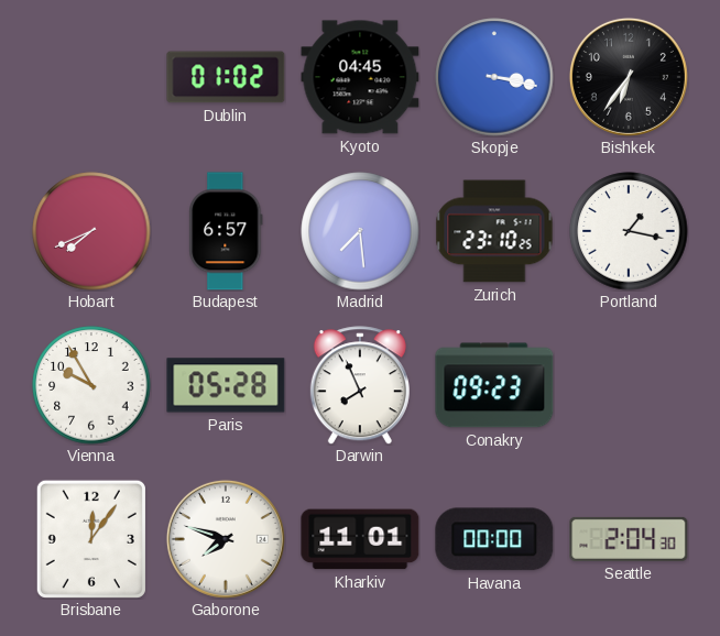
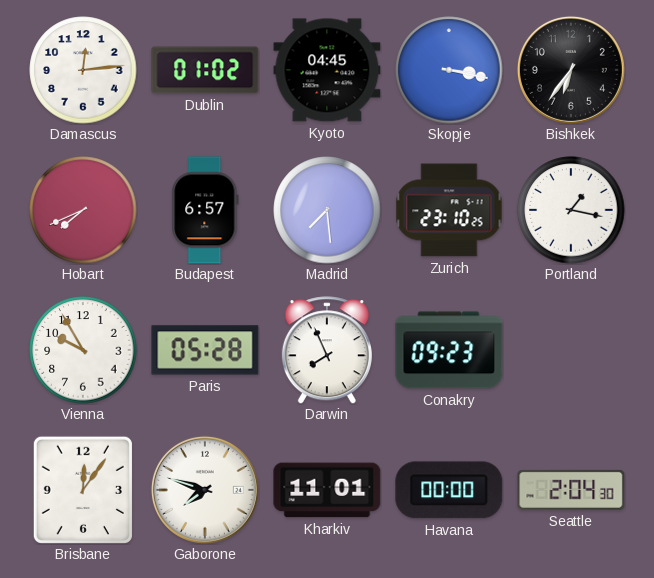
Damascus: none -> 12:14
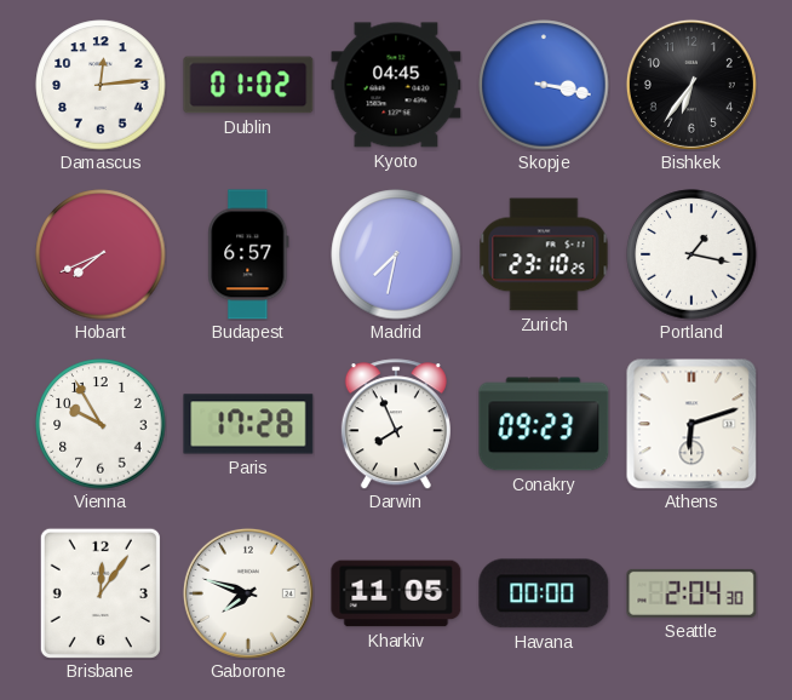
Madrid: 7:29 -> 7:32
Paris: 05:28 -> 17:28
Athens: none -> 6:12
Kharkiv: 11:01 -> 11:05
